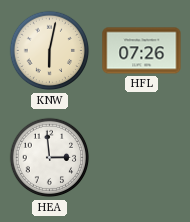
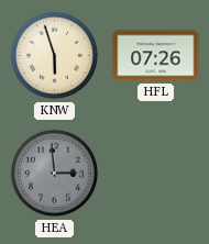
KNW: 6:02 -> 5:57
HEA dial: white -> grey
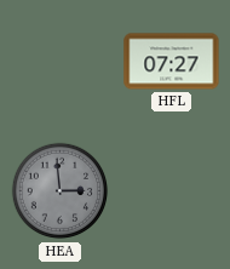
KNW: 5:57 -> none
HFL: 07:26 -> 07:27
